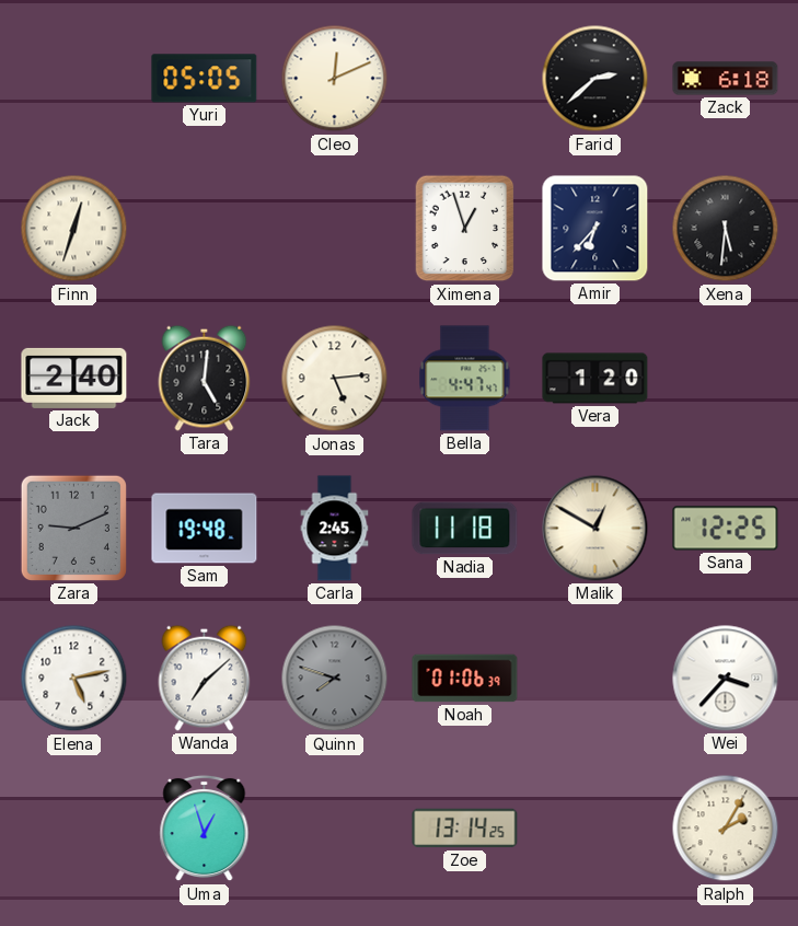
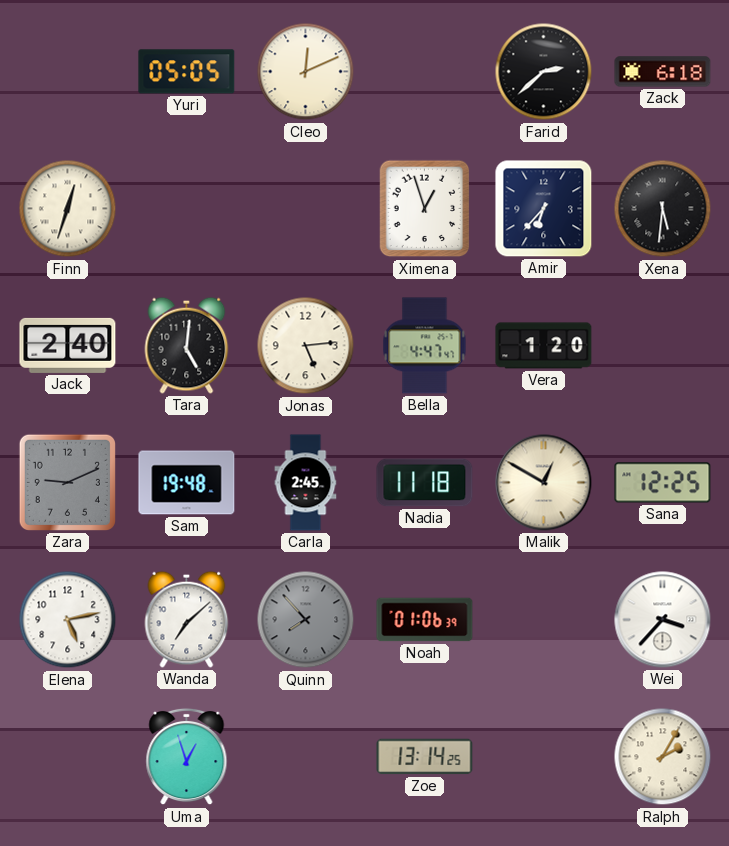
Quinn: 7:48 -> 7:53
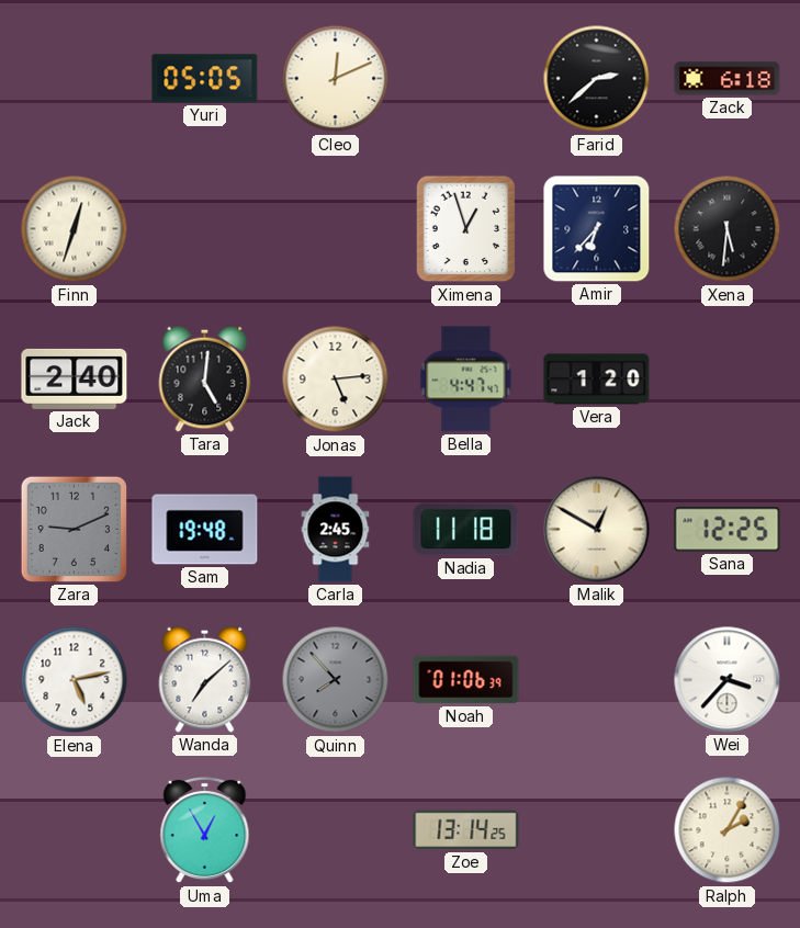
Uma: 12:57 -> 12:55
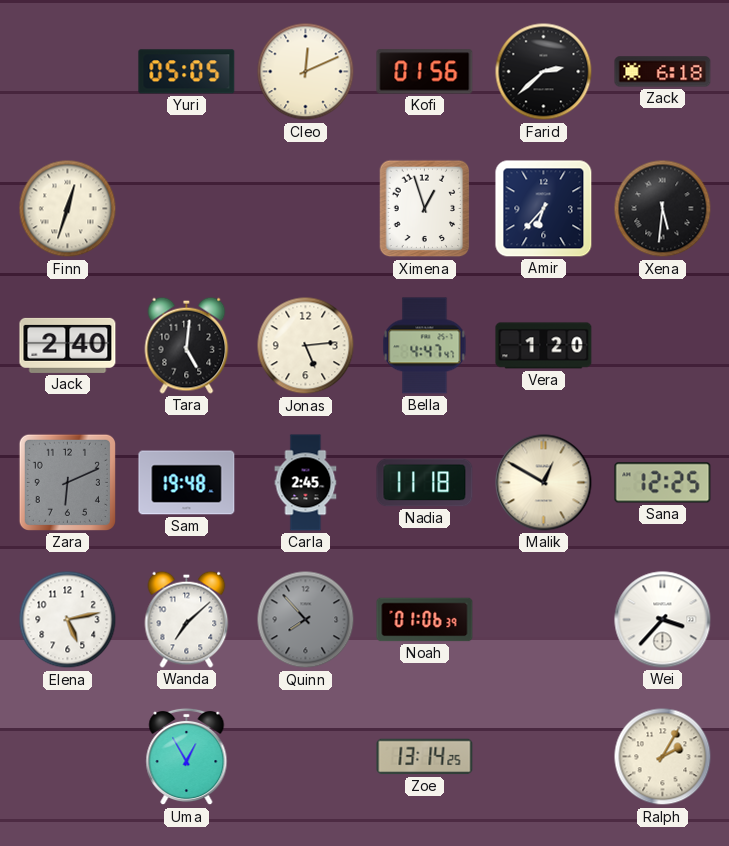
Kofi: none -> 01:56
Zara: 9:11 -> 6:11
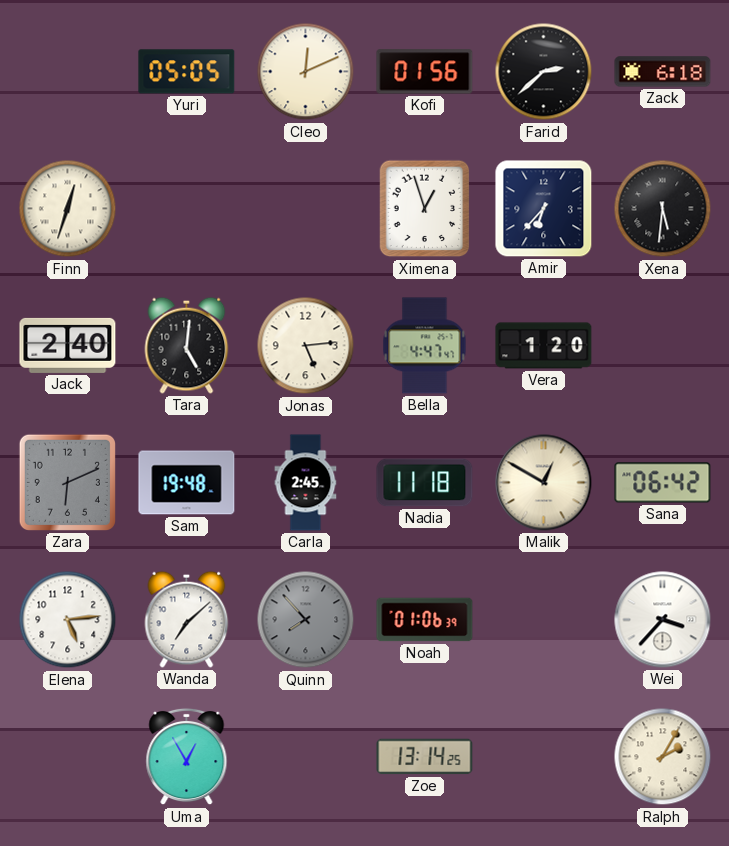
Sana: 12:25 -> 06:42
Elena: 5:13 -> 5:14
